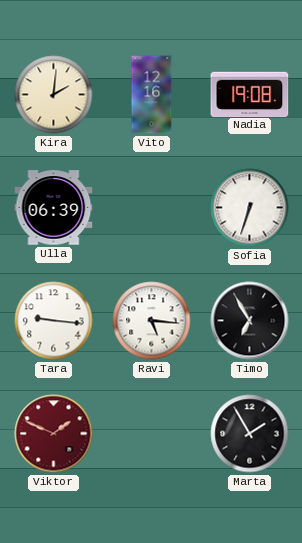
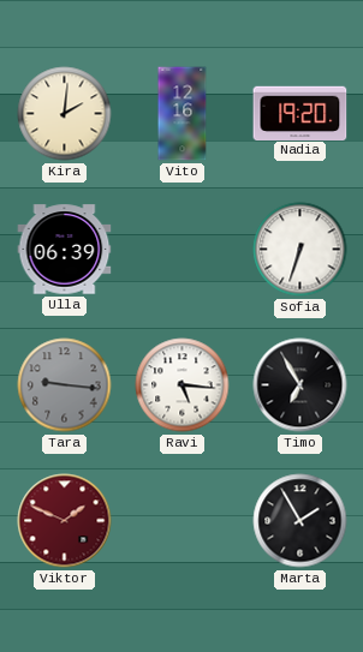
Nadia: 19:08 -> 19:20
Tara dial: white -> grey
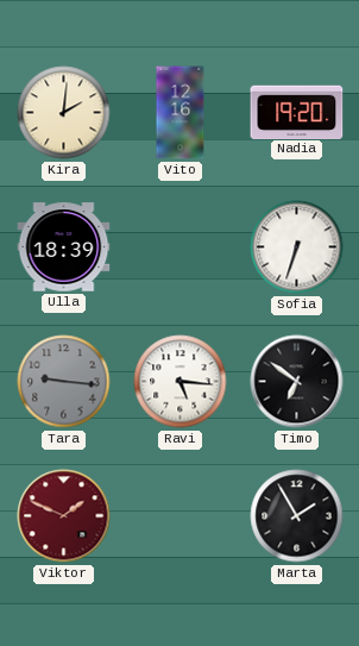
Ulla: 06:39 -> 18:39
Timo: 6:55 -> 6:51
